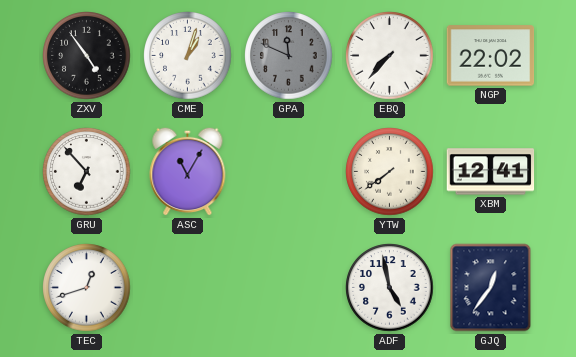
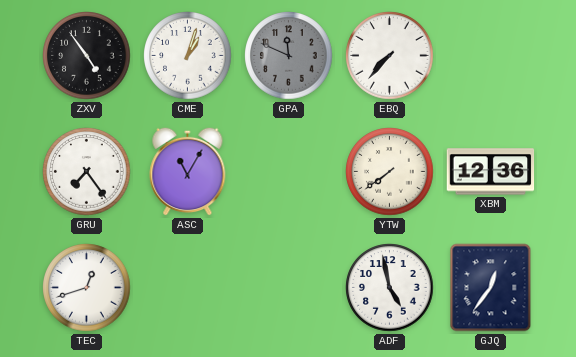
NGP: 22:02 -> none
GRU: 6:53 -> 7:24
XBM: 12:41 -> 12:36
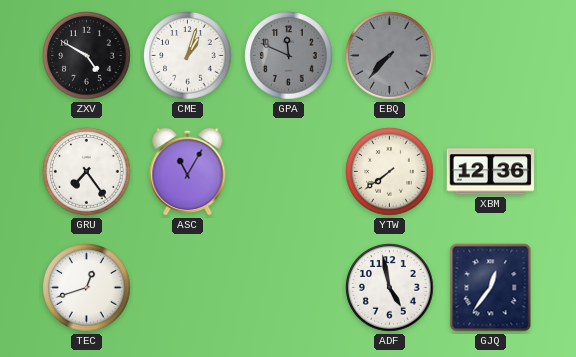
ZXV: 4:54 -> 4:50
EBQ dial: white -> grey
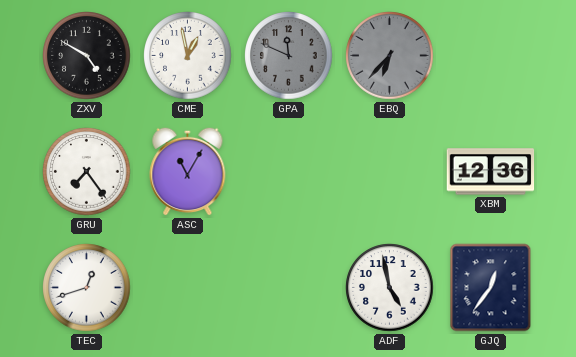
CME: 1:03 -> 12:58
EBQ: 7:37 -> 6:37
YTW: 7:39 -> none
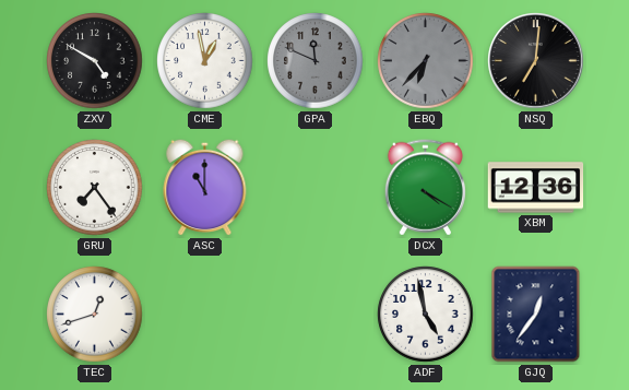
NSQ: none -> 7:01
ASC: 11:05 -> 11:00
DCX: none -> 4:20
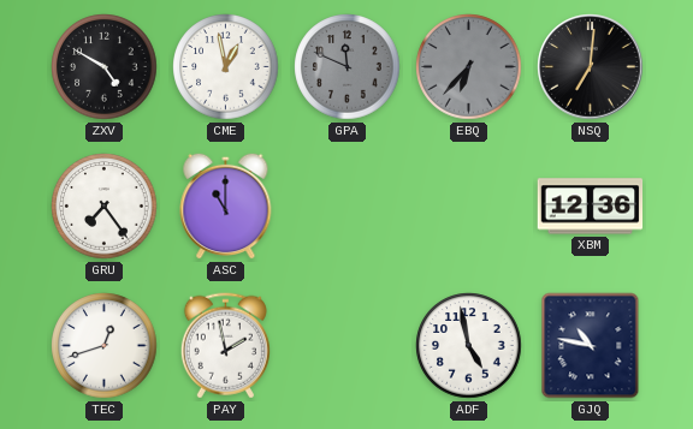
DCX: 4:20 -> none
PAY: none -> 1:58
GJQ: 12:36 -> 10:47
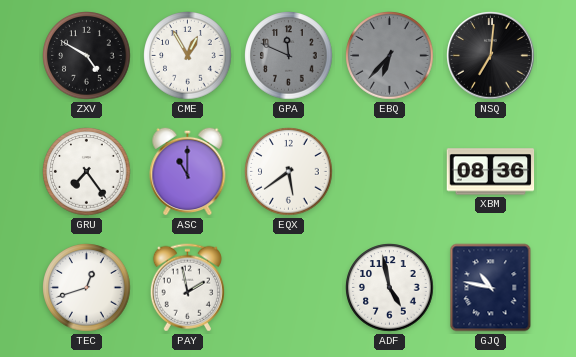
CME: 12:58 -> 12:55
EQX: none -> 5:39
XBM: 12:36 -> 08:36
